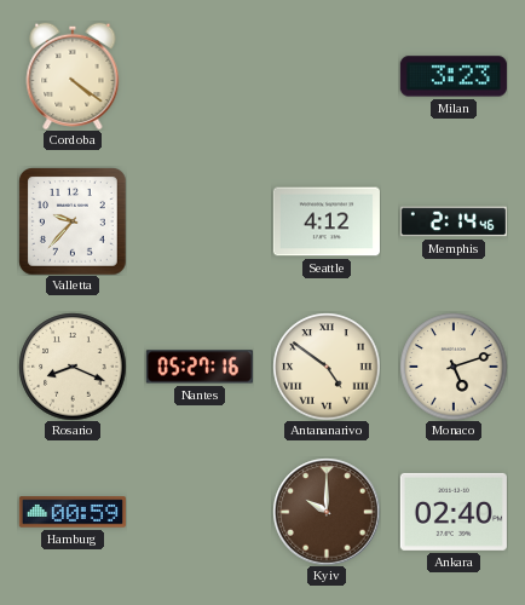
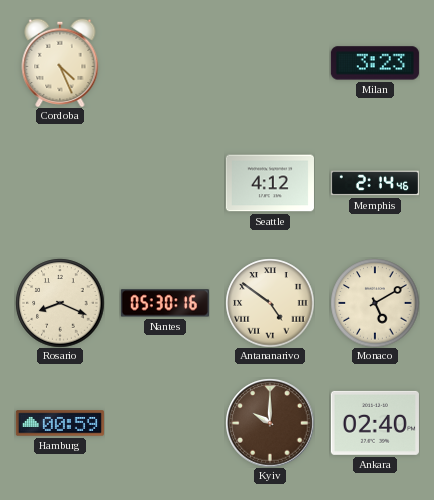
Cordoba: 4:21 -> 4:26
Valletta: 9:37 -> none
Nantes: 05:27 -> 05:30
Monaco: 5:12 -> 5:10
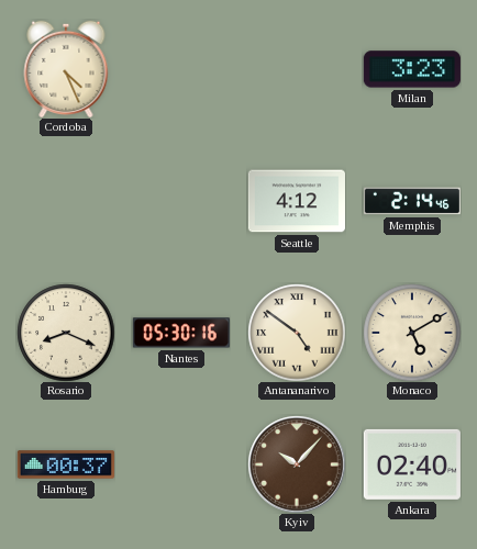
Hamburg: 00:59 -> 00:37
Kyiv: 10:00 -> 10:07
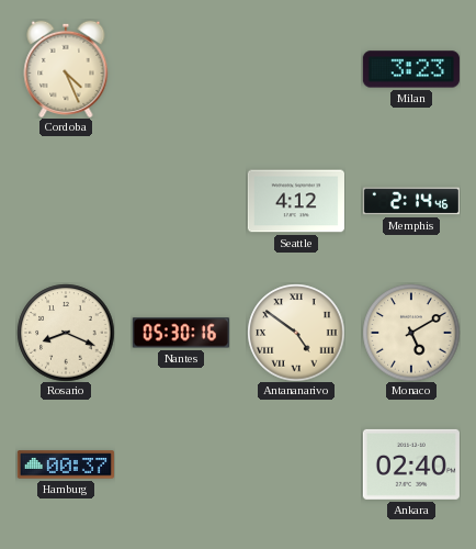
Kyiv: 10:07 -> none
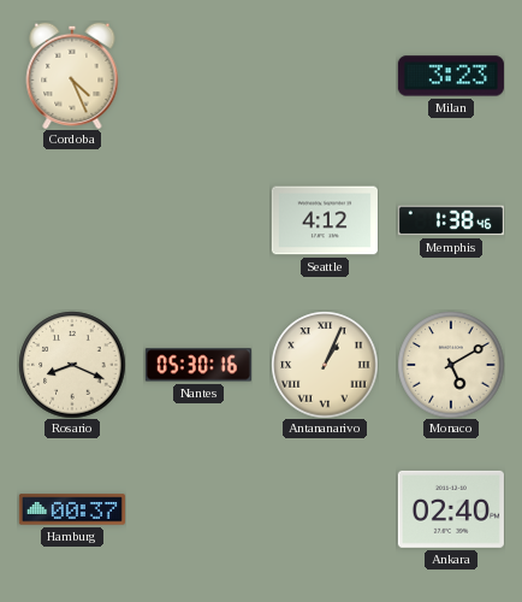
Memphis: 2:14 -> 1:38
Antananarivo: 4:51 -> 1:04
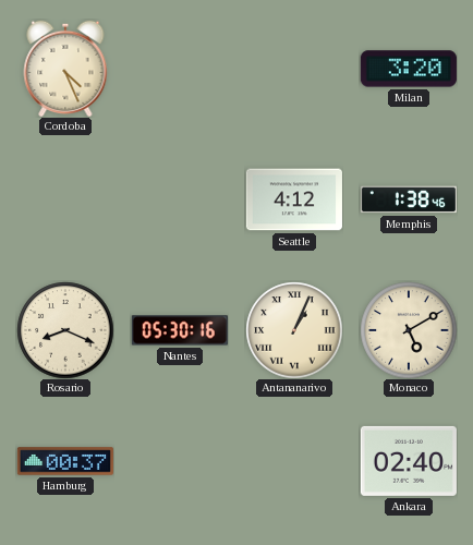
Milan: 3:23 -> 3:20
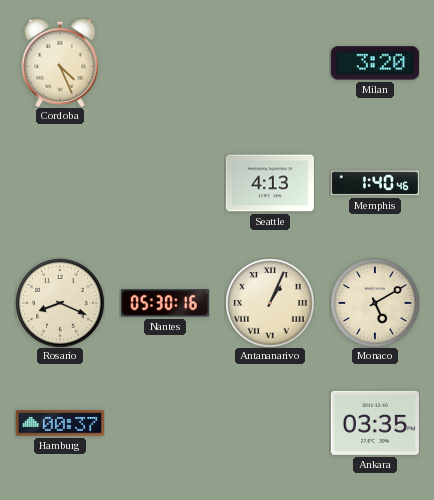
Seattle: 4:12 -> 4:13
Memphis: 1:38 -> 1:40
Ankara: 02:40 -> 03:35
